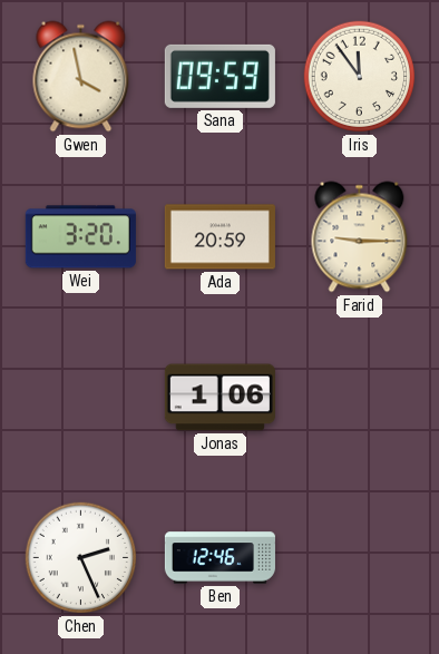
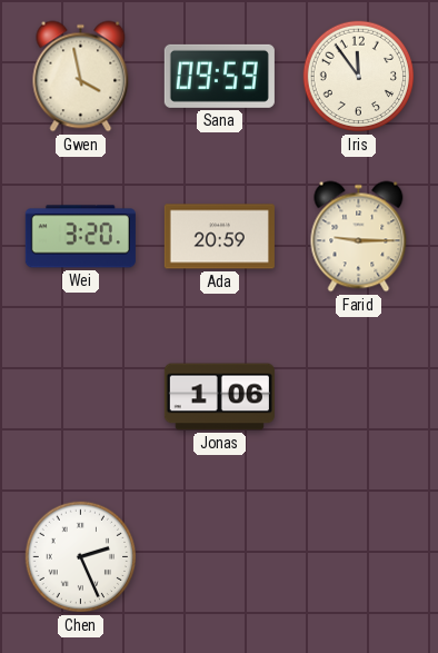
Ben: 12:46 -> none
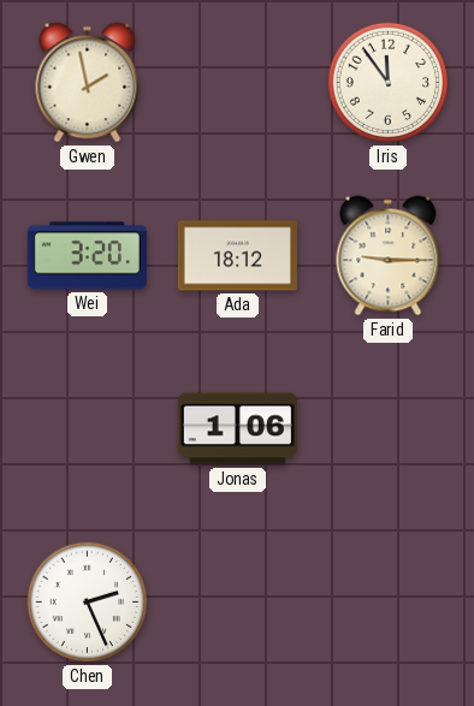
Gwen: 3:58 -> 1:58
Sana: 09:59 -> none
Ada: 20:59 -> 18:12
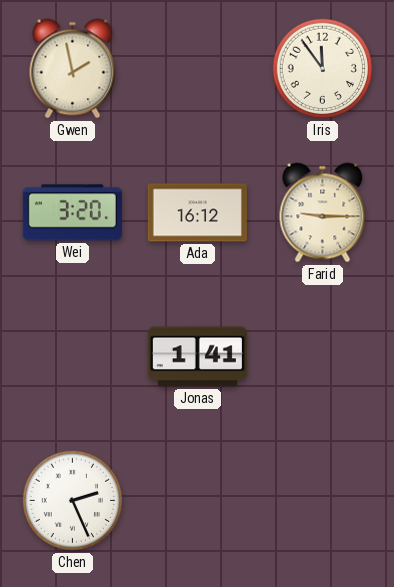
Ada: 18:12 -> 16:12
Jonas: 1:06 -> 1:41
